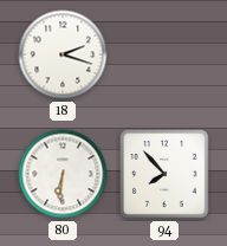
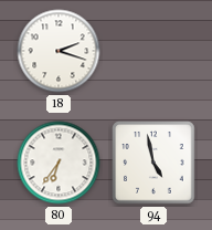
80: 6:31 -> 6:36
94: 7:53 -> 4:58
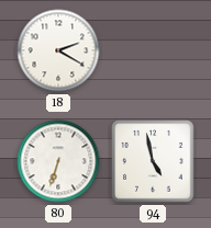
18: 2:18 -> 2:20
80: 6:36 -> 6:33
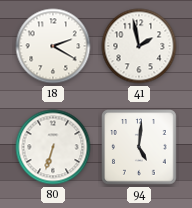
41: none -> 1:58
94: 4:58 -> 5:01
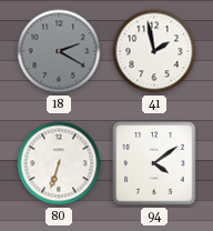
18 dial: white -> grey
94: 5:01 -> 4:09
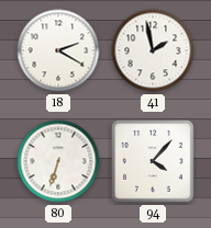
18 dial: grey -> white
94: 4:09 -> 4:07
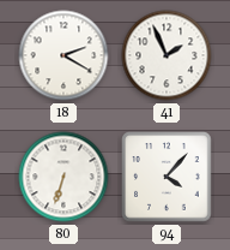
41: 1:58 -> 1:56
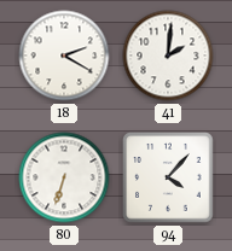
41: 1:56 -> 2:01
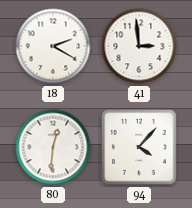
41: 2:01 -> 2:59
80: 6:33 -> 12:31
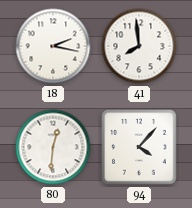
18: 2:20 -> 2:17
41: 2:59 -> 7:59
